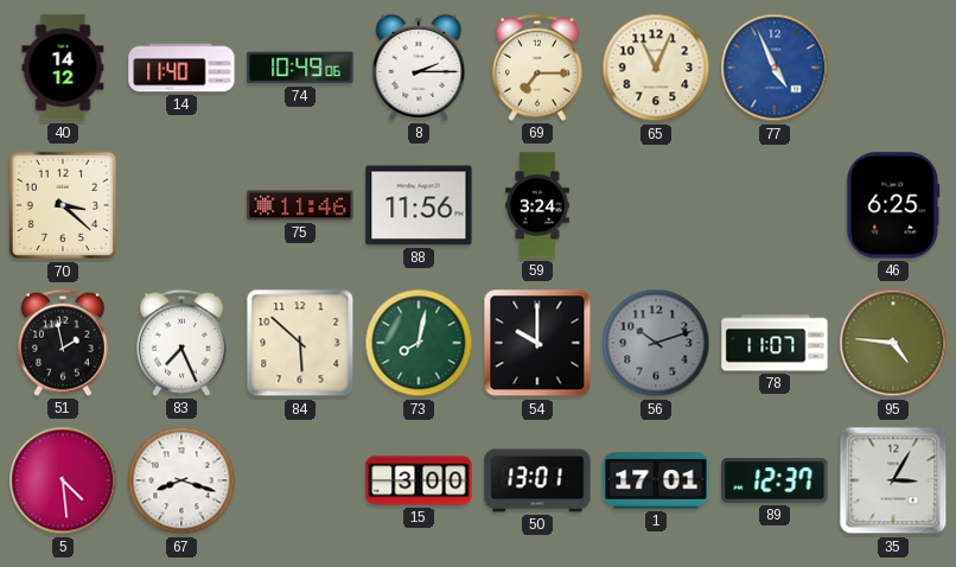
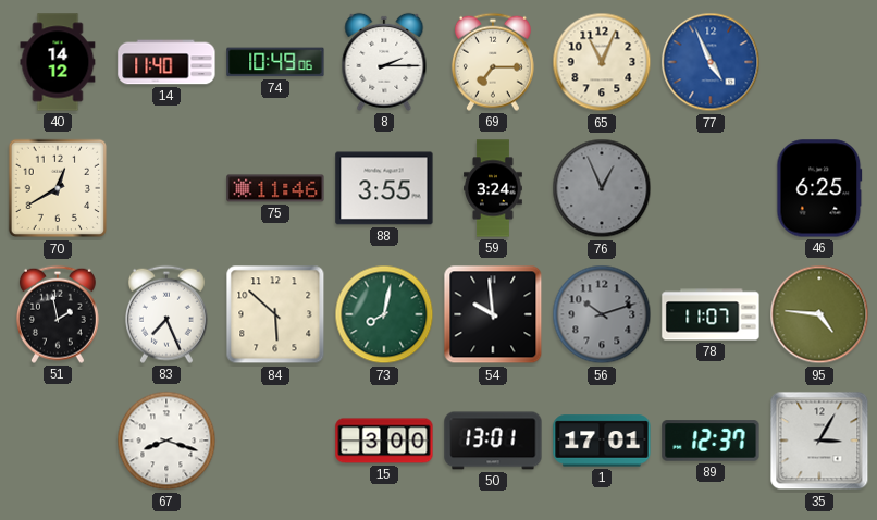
70: 3:22 -> 12:40
88: 11:56 -> 3:55
76: none -> 12:56
54: 10:00 -> 9:59
5: 4:29 -> none
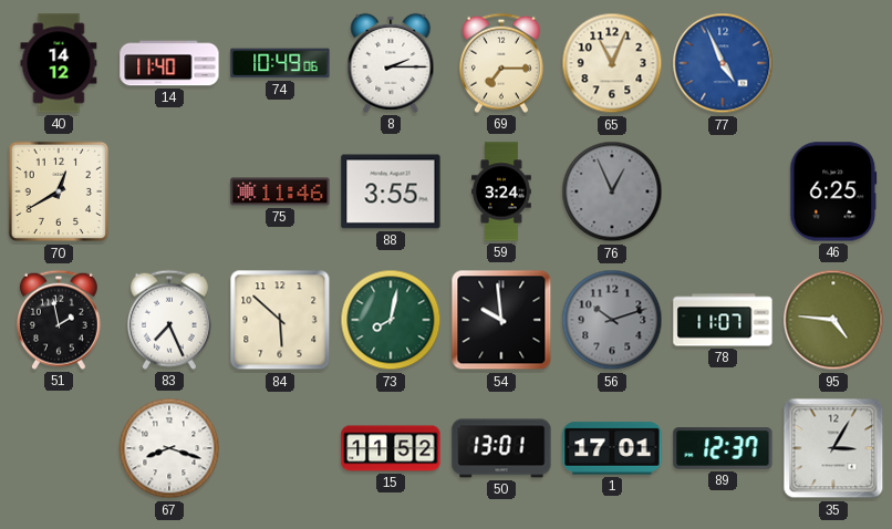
15: 3:00 -> 11:52
